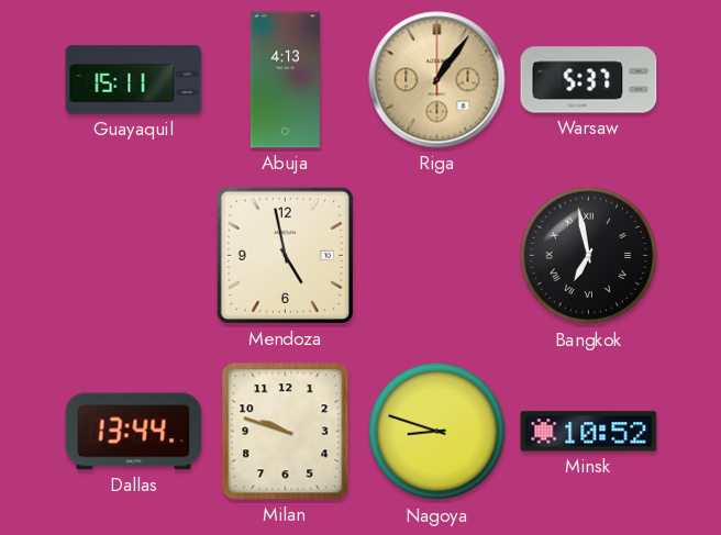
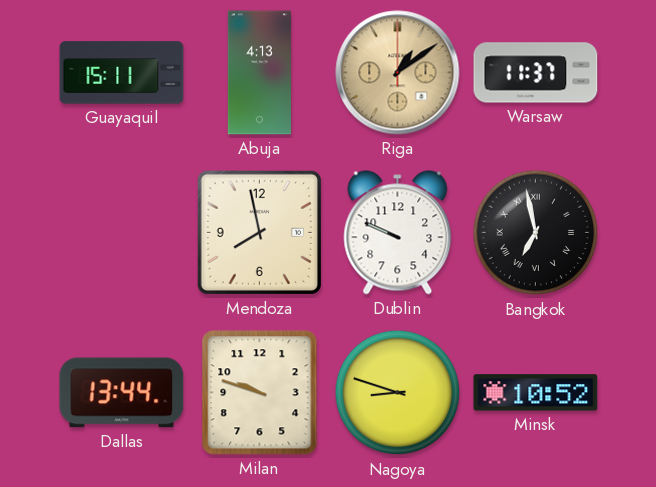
Riga: 1:06 -> 1:09
Warsaw: 5:37 -> 11:37
Mendoza: 4:58 -> 7:58
Dublin: none -> 9:49
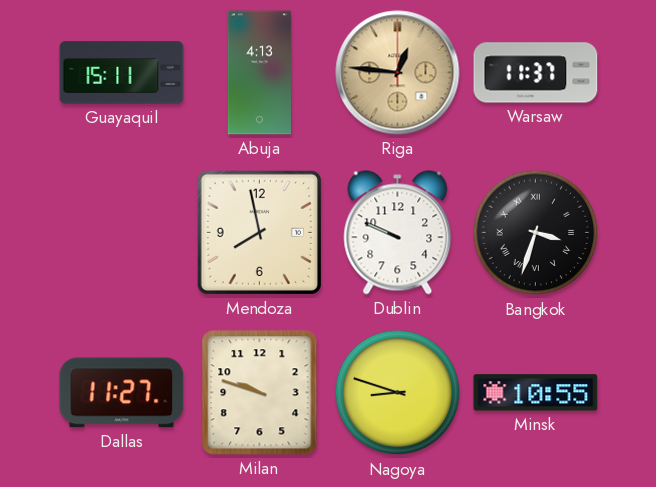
Riga: 1:09 -> 12:46
Bangkok: 6:58 -> 3:33
Dallas: 13:44 -> 11:27
Minsk: 10:52 -> 10:55
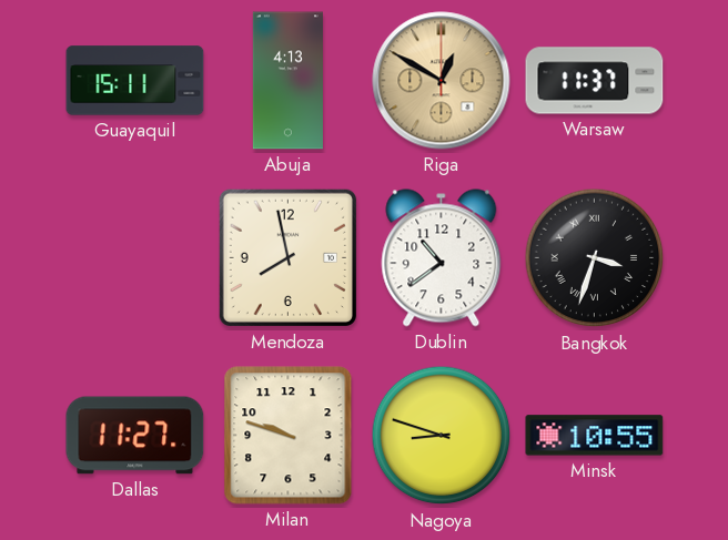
Riga: 12:46 -> 12:50
Dublin: 9:49 -> 10:39
